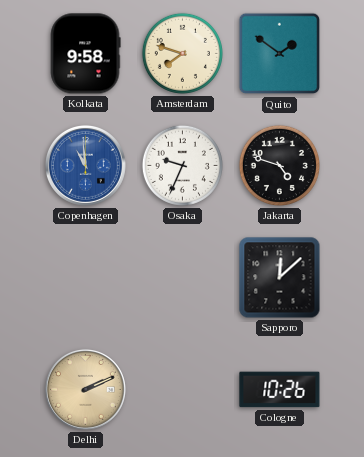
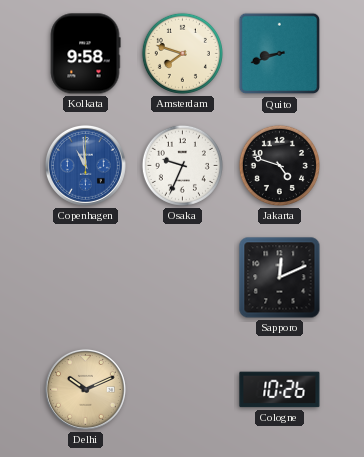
Quito: 1:51 -> 8:42
Sapporo: 12:08 -> 12:11
Delhi: 2:11 -> 10:11
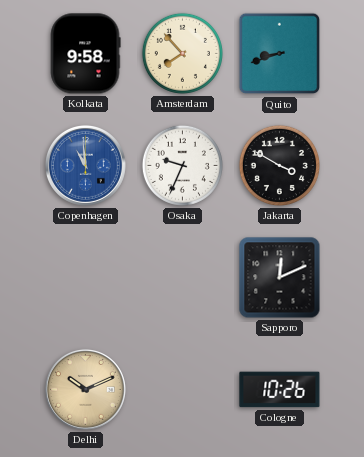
Amsterdam: 7:48 -> 7:53
Jakarta: 4:48 -> 3:50
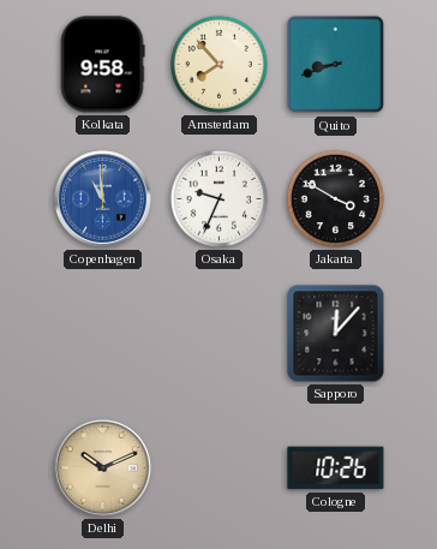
Sapporo: 12:11 -> 12:07
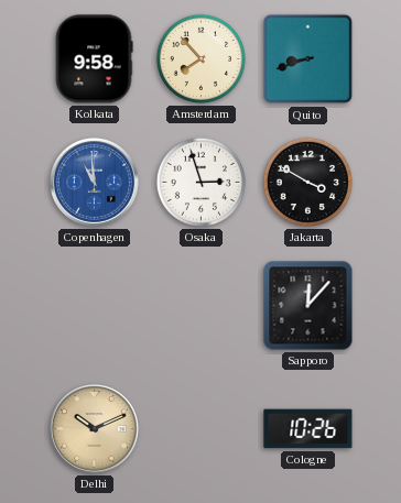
Osaka: 9:34 -> 2:57
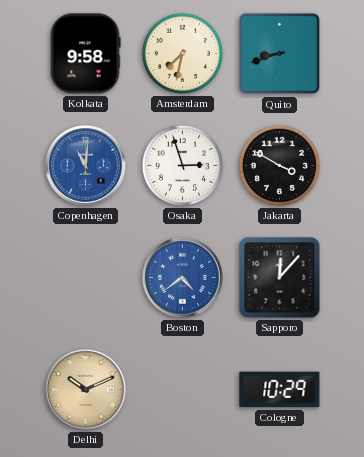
Amsterdam: 7:53 -> 7:32
Copenhagen: 10:59 -> 11:01
Boston: none -> 4:39
Cologne: 10:26 -> 10:29
